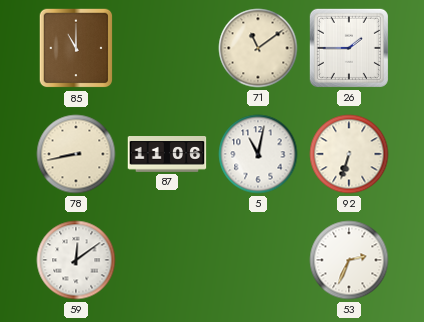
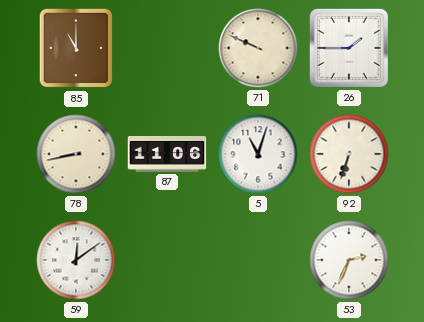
71: 11:09 -> 9:49
5: 11:02 -> 11:03
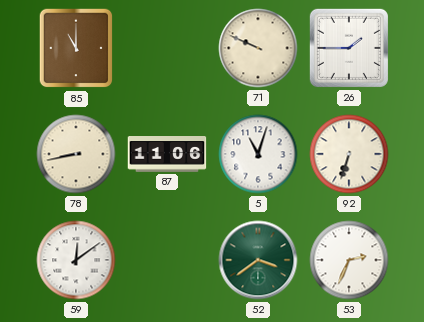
52: none -> 3:39
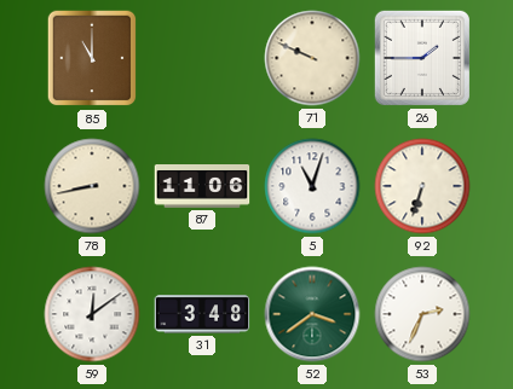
31: none -> 3:48
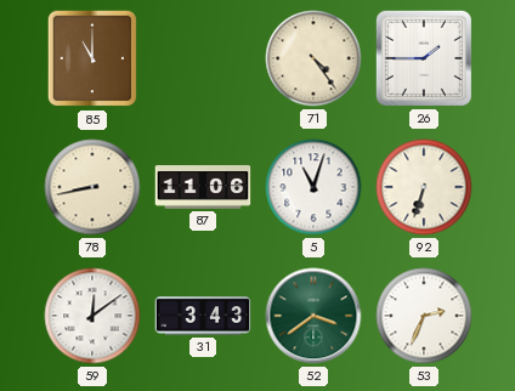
71: 9:49 -> 4:24
31: 3:48 -> 3:43
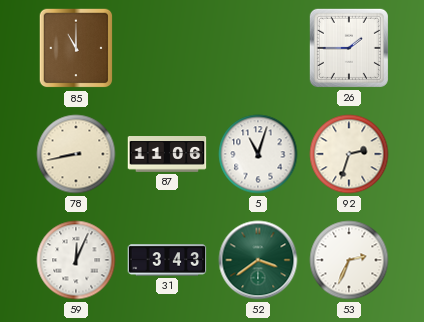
71: 4:24 -> none
92: 6:33 -> 2:33
59: 12:09 -> 12:04
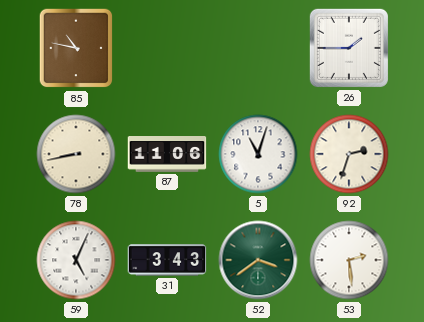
85: 11:00 -> 10:47
59: 12:04 -> 5:04
53: 2:34 -> 2:29
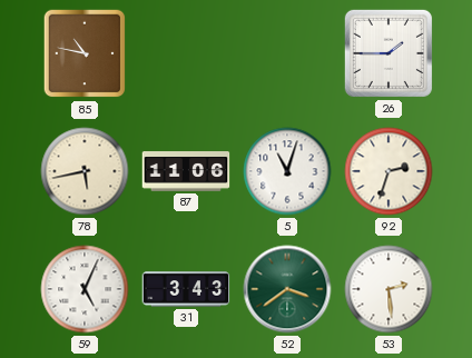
78: 8:43 -> 5:43
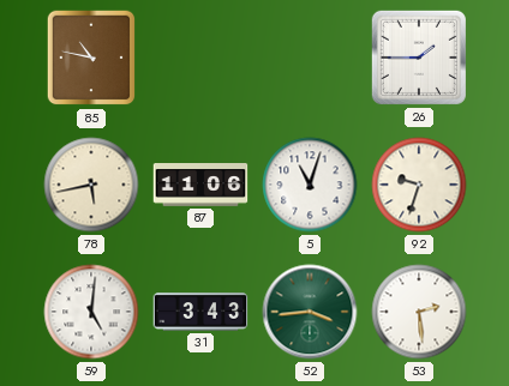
92: 2:33 -> 9:33
59: 5:04 -> 5:01
52: 3:39 -> 3:44
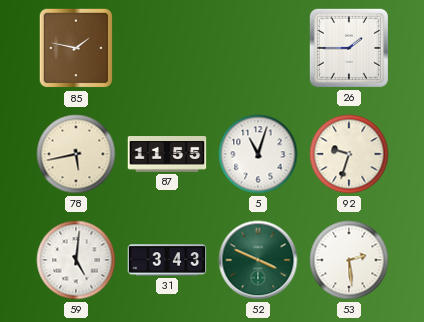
85: 10:47 -> 1:47
87: 11:06 -> 11:55
52: 3:44 -> 3:49
